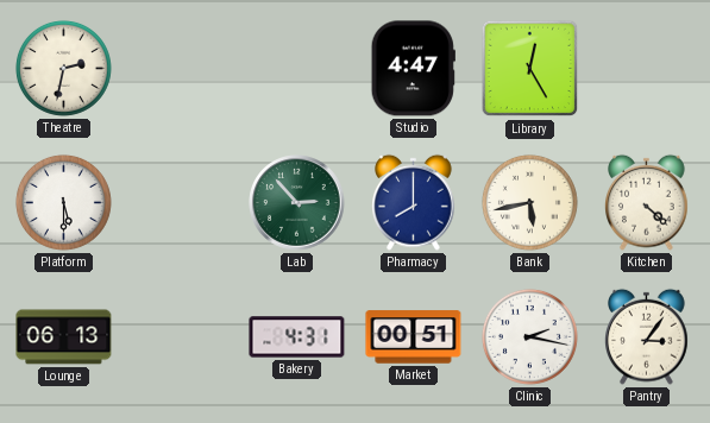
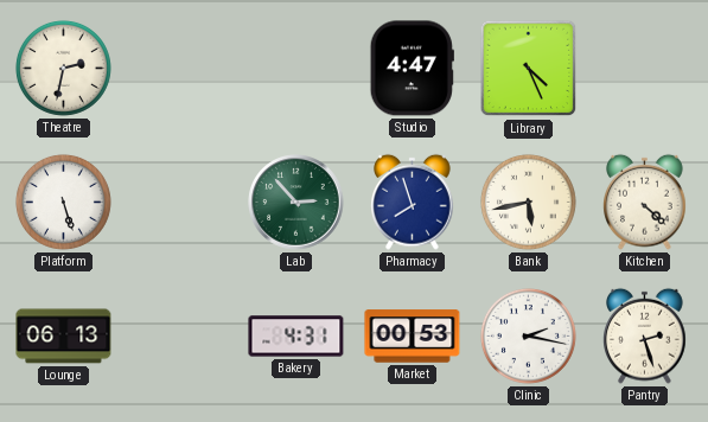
Library: 12:25 -> 4:26
Platform: 5:30 -> 5:27
Pharmacy: 8:00 -> 7:57
Market: 00:51 -> 00:53
Pantry: 3:06 -> 2:27
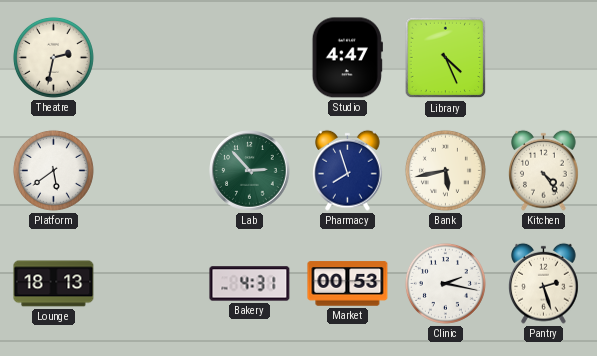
Platform: 5:27 -> 5:39
Kitchen: 4:22 -> 4:24
Lounge: 06:13 -> 18:13
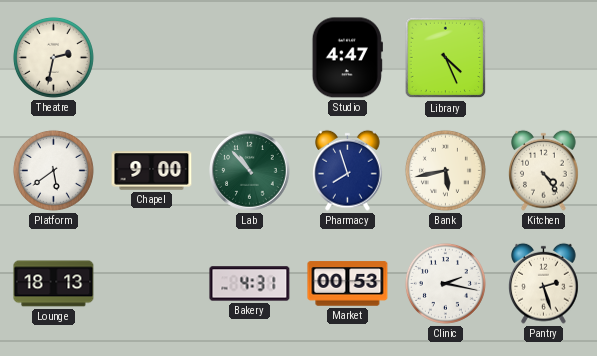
Chapel: none -> 9:00
Lab: 2:53 -> 10:53
